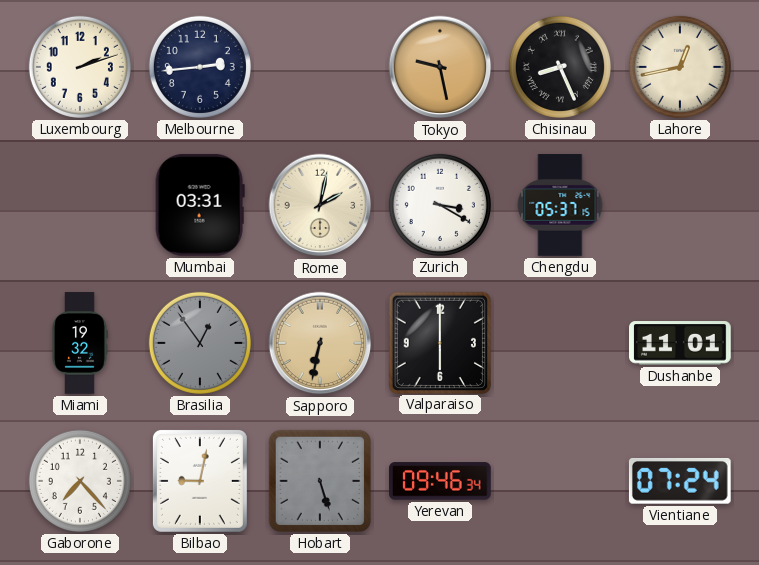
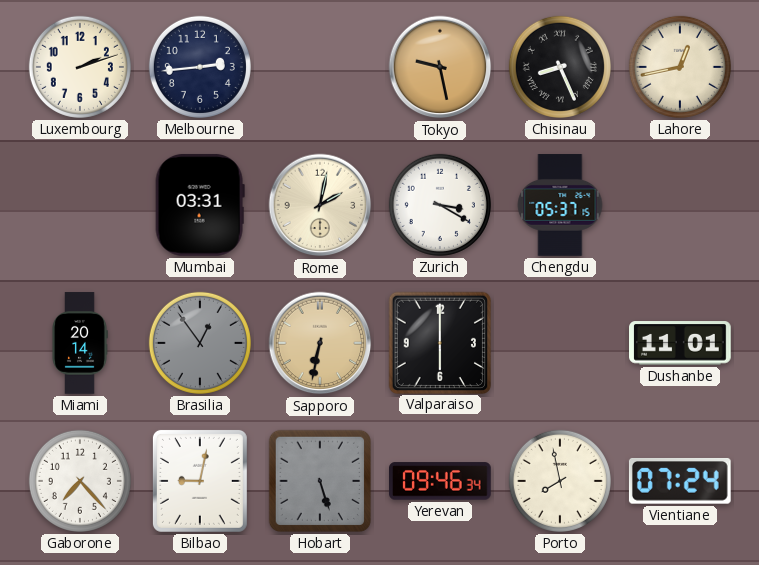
Miami: 19:32 -> 20:14
Porto: none -> 7:58
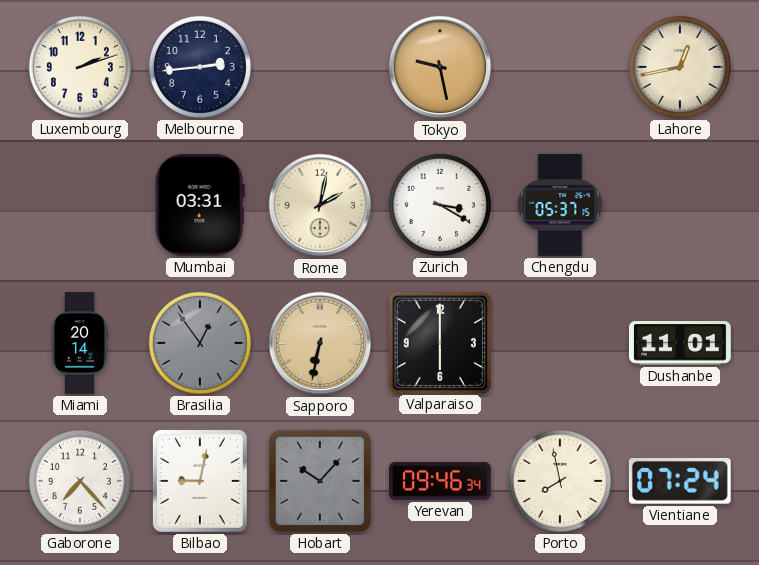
Chisinau: 8:26 -> none
Hobart: 5:27 -> 10:07
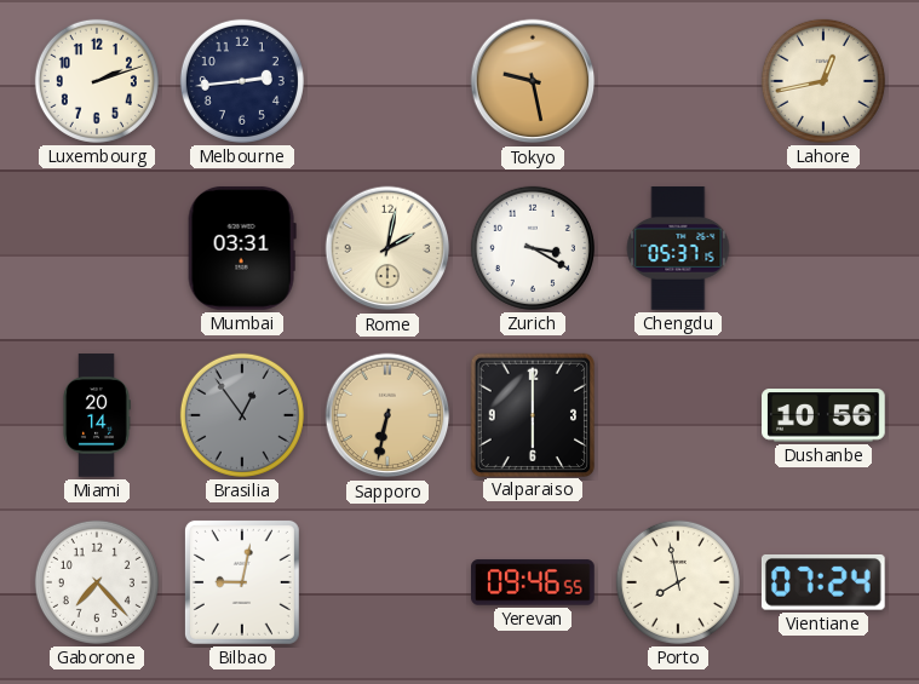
Dushanbe: 11:01 -> 10:56
Hobart: 10:07 -> none
Yerevan: 09:46:34 -> 09:46:55
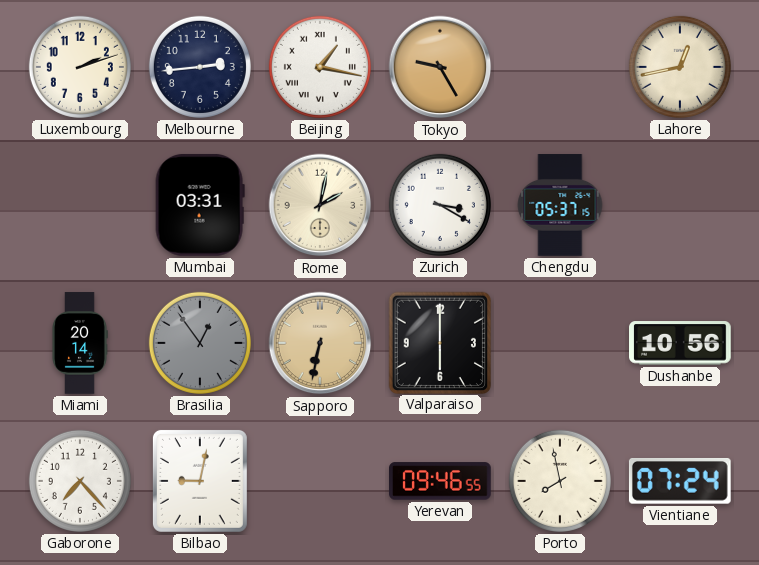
Beijing: none -> 1:17
Tokyo: 9:28 -> 9:25
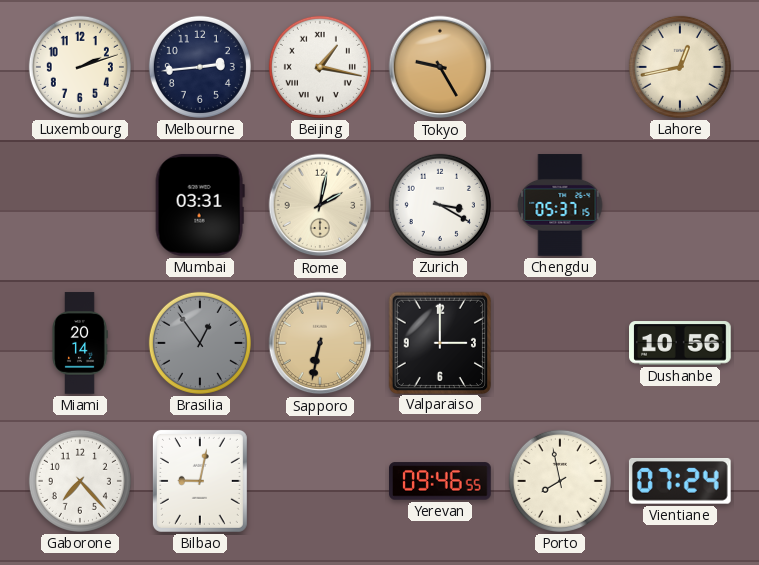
Valparaiso: 6:00 -> 3:00
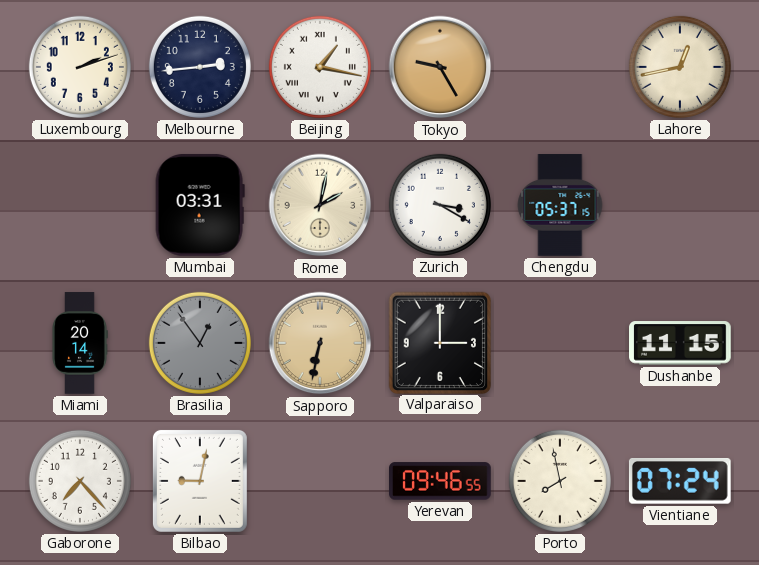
Dushanbe: 10:56 -> 11:15
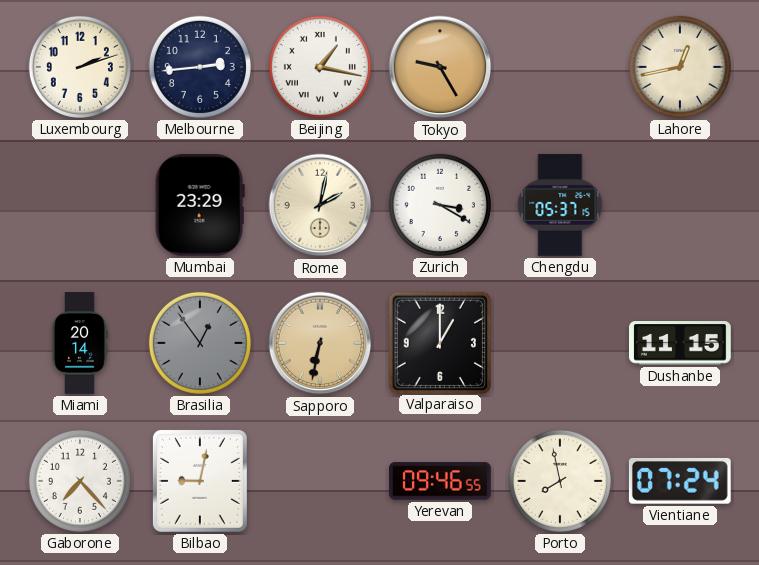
Mumbai: 03:31 -> 23:29
Valparaiso: 3:00 -> 1:00
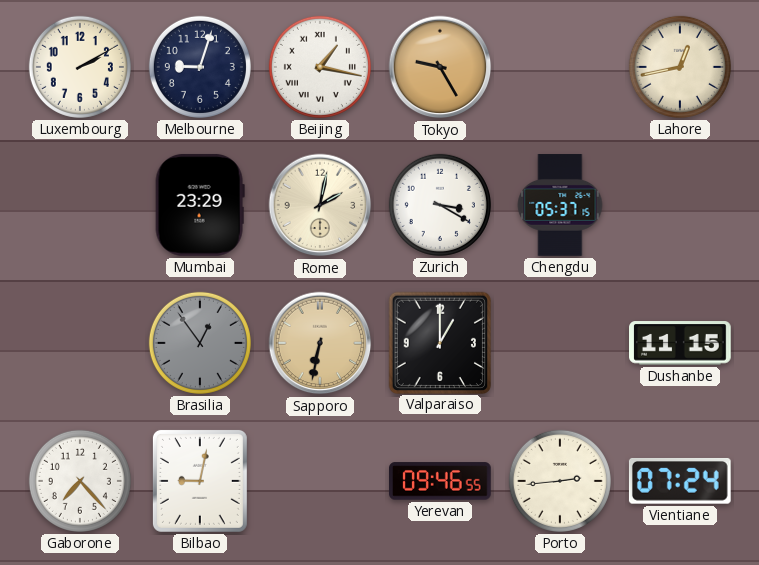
Luxembourg: 2:12 -> 2:10
Melbourne: 2:44 -> 9:03
Miami: 20:14 -> none
Porto: 7:58 -> 2:44
